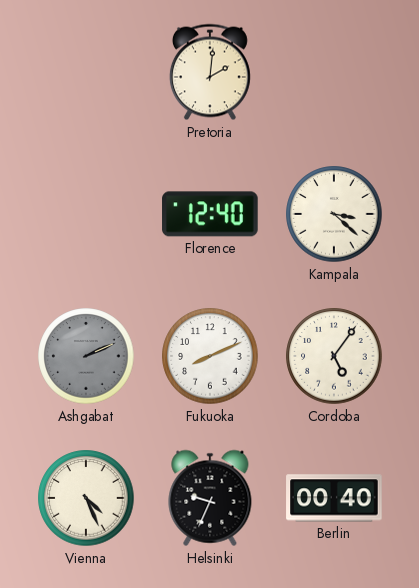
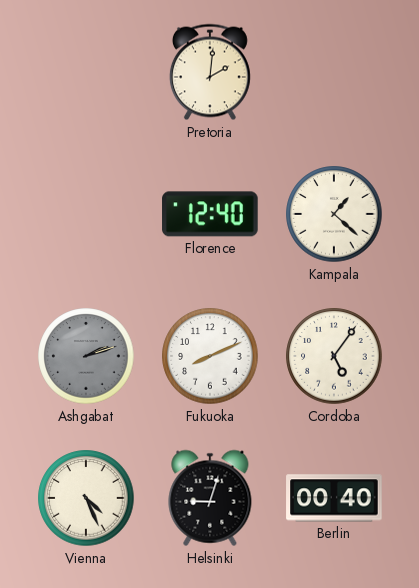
Kampala: 3:22 -> 1:22
Ashgabat: 2:11 -> 2:12
Helsinki: 9:34 -> 9:03
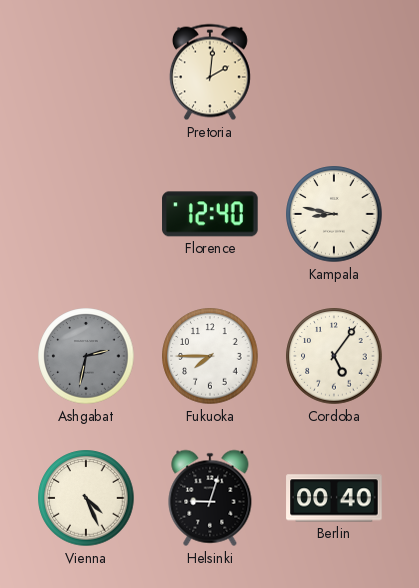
Kampala: 1:22 -> 8:47
Ashgabat: 2:12 -> 2:32
Fukuoka: 8:11 -> 7:45
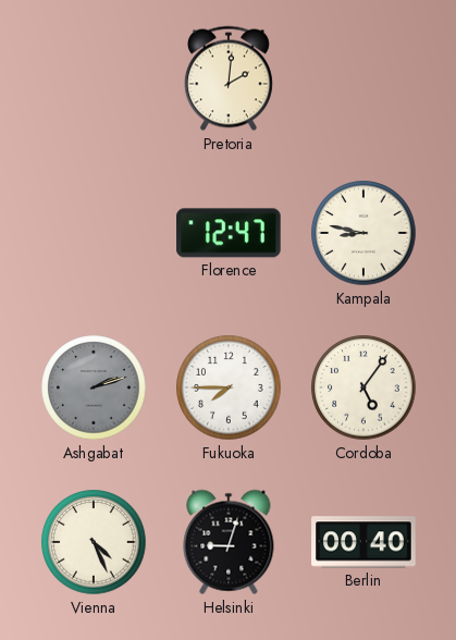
Florence: 12:40 -> 12:47
Ashgabat: 2:32 -> 2:12
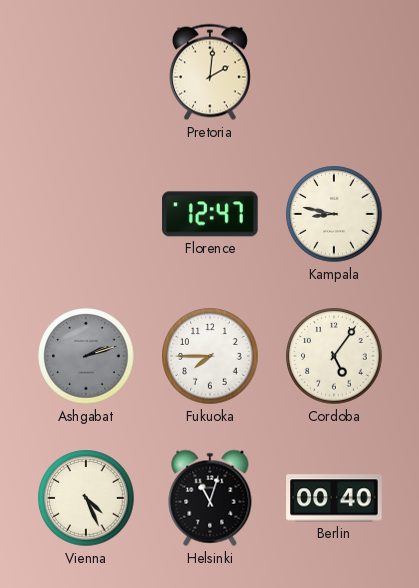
Helsinki: 9:03 -> 11:03
